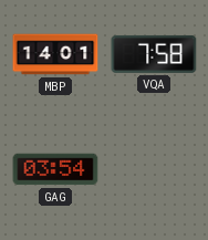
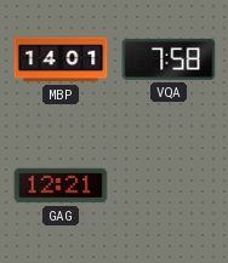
GAG: 03:54 -> 12:21
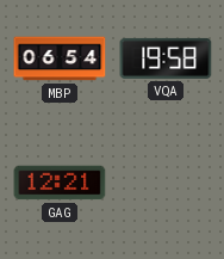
MBP: 14:01 -> 06:54
VQA: 7:58 -> 19:58
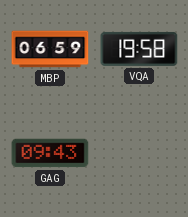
MBP: 06:54 -> 06:59
GAG: 12:21 -> 09:43
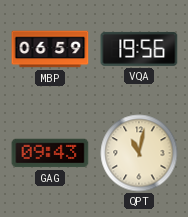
VQA: 19:58 -> 19:56
QPT: none -> 11:02
